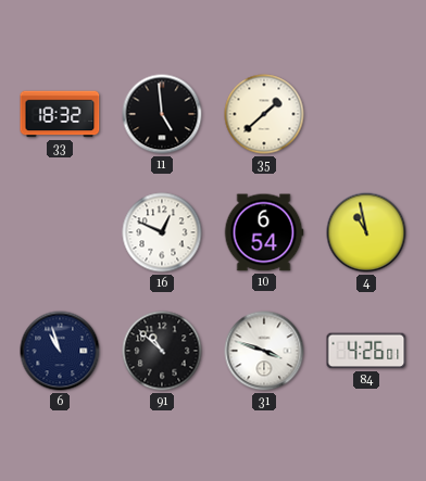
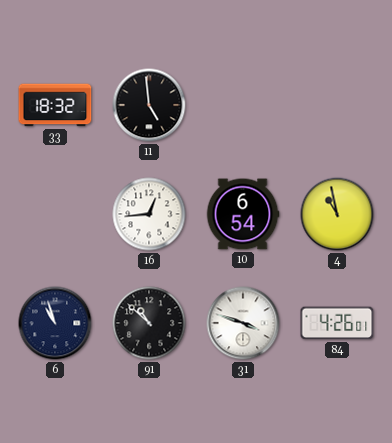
35: 1:38 -> none
16: 12:49 -> 12:44
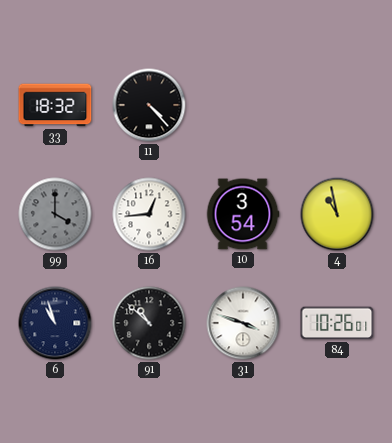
11: 4:59 -> 4:23
99: none -> 4:00
10: 6:54 -> 3:54
84: 4:26 -> 10:26
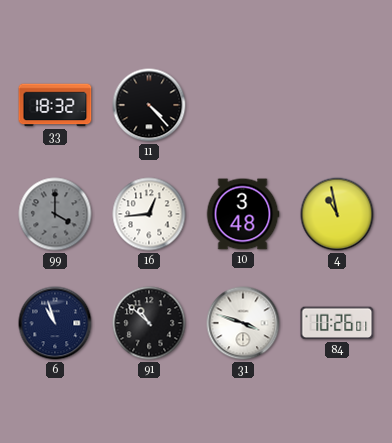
10: 3:54 -> 3:48
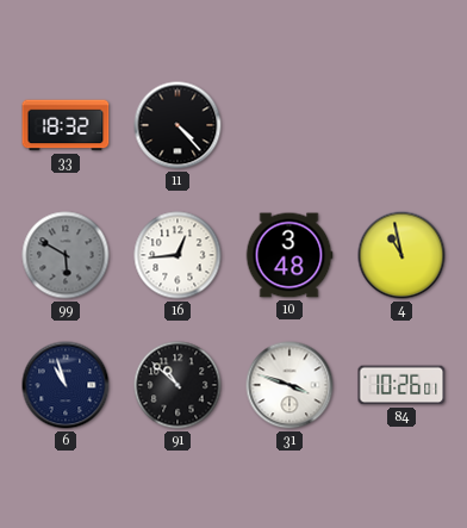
99: 4:00 -> 5:50
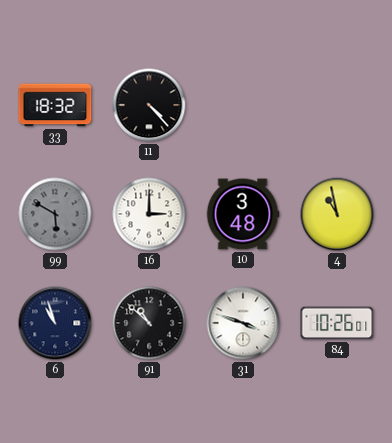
16: 12:44 -> 3:00
